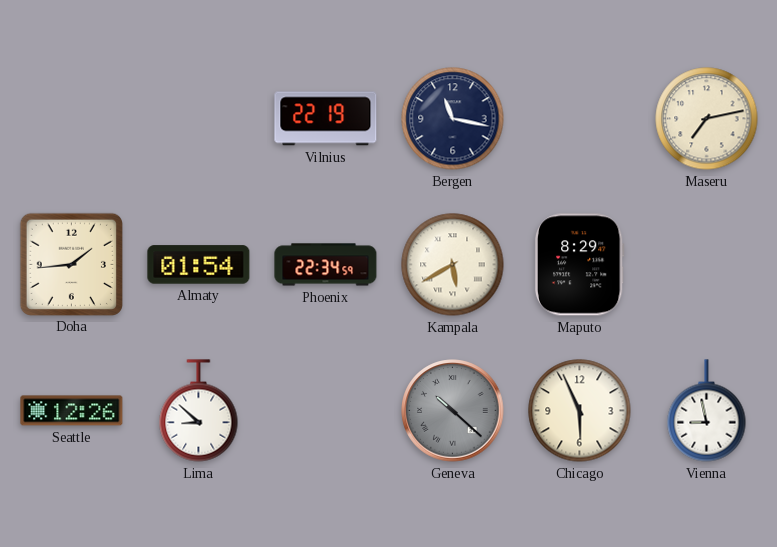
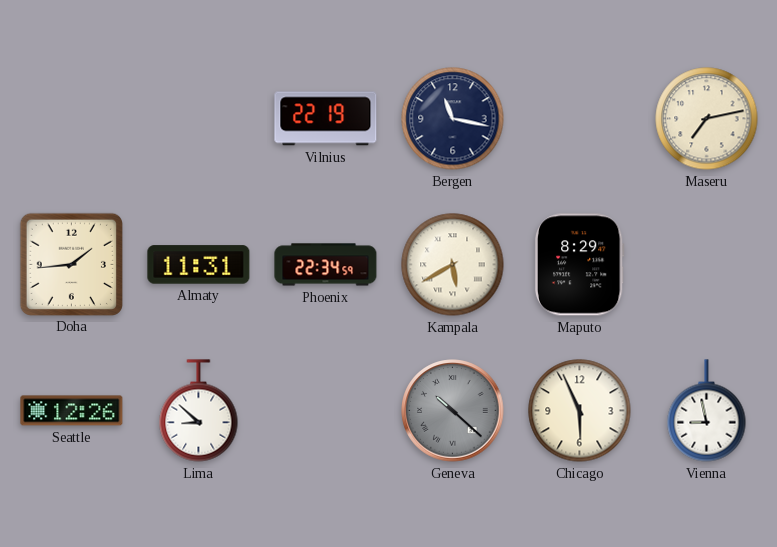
Almaty: 01:54 -> 11:31
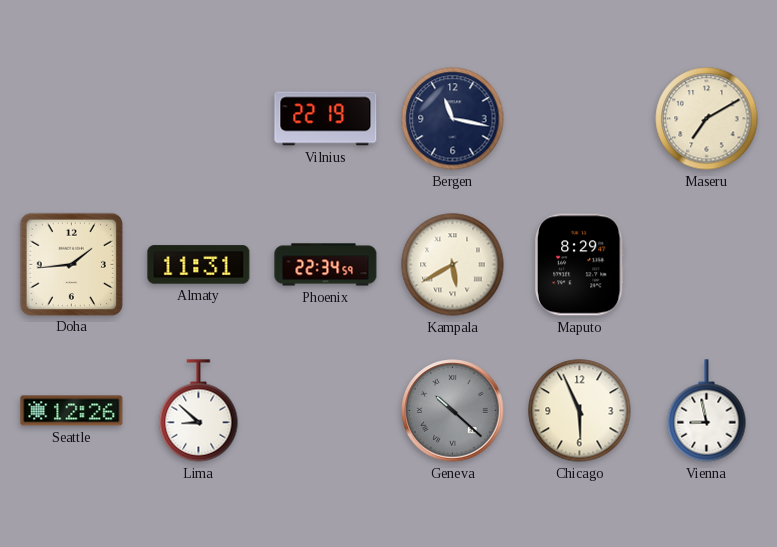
Maseru: 7:13 -> 7:10
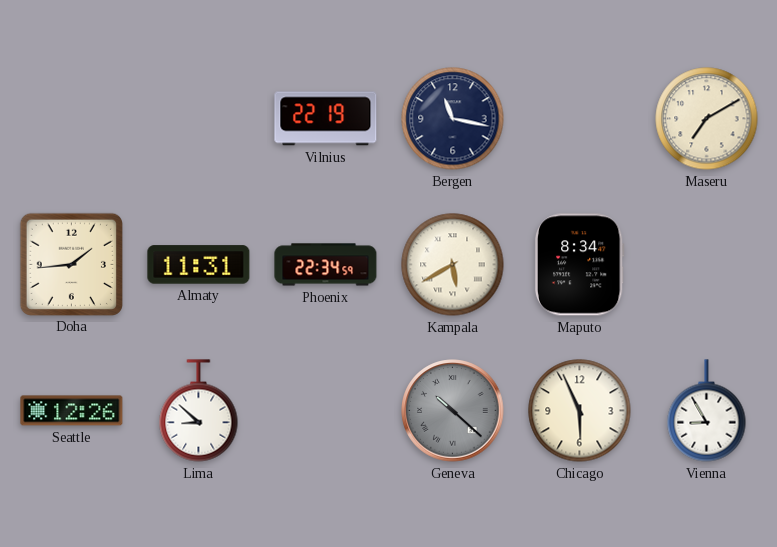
Maputo: 8:29 -> 8:34
Vienna: 8:58 -> 8:55
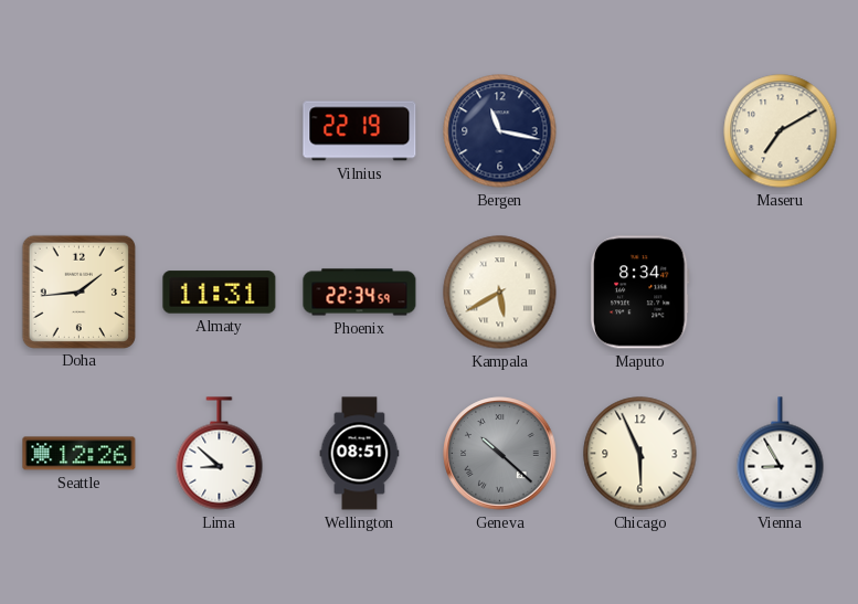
Wellington: none -> 08:51
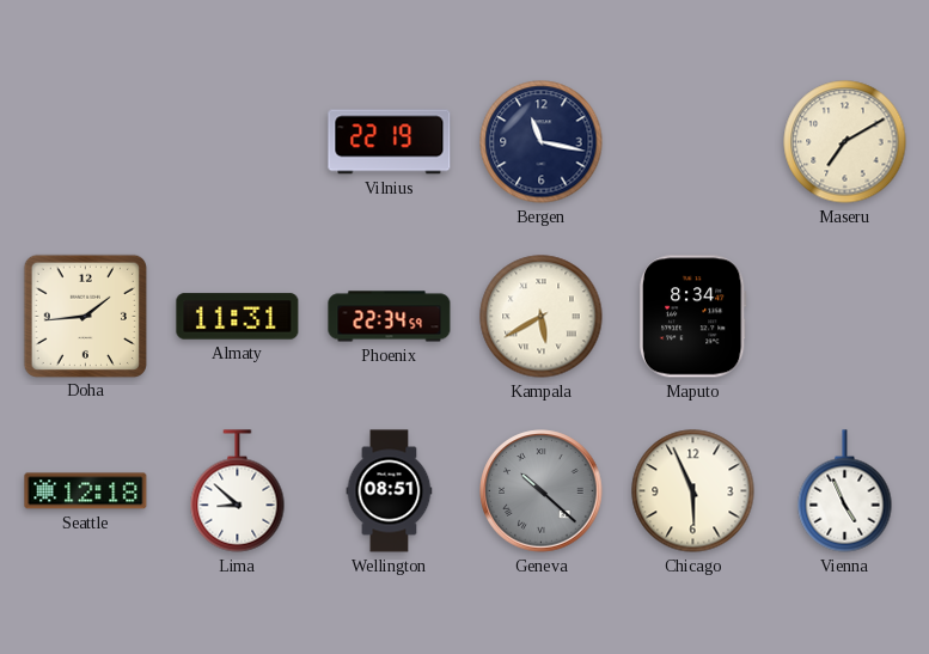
Seattle: 12:26 -> 12:18
Vienna: 8:55 -> 4:56
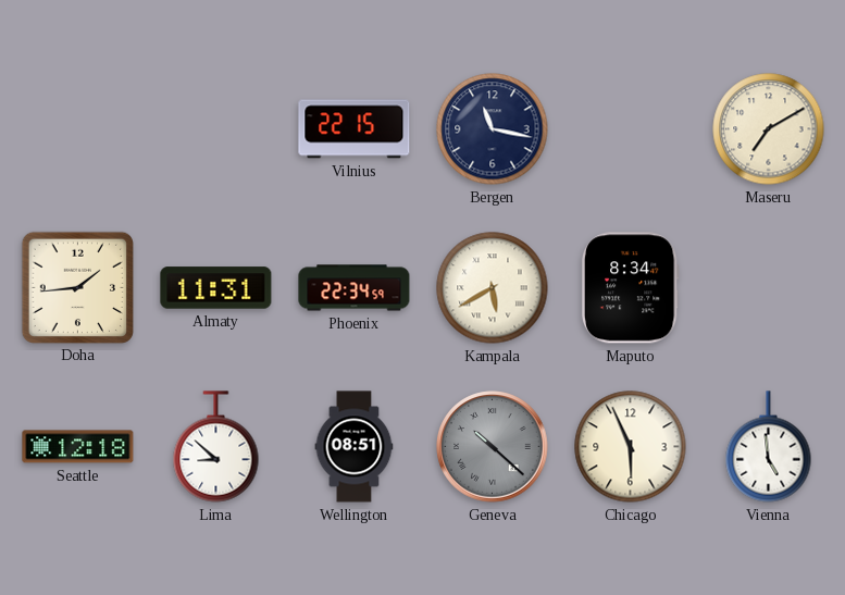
Vilnius: 22:19 -> 22:15
Vienna: 4:56 -> 4:59
